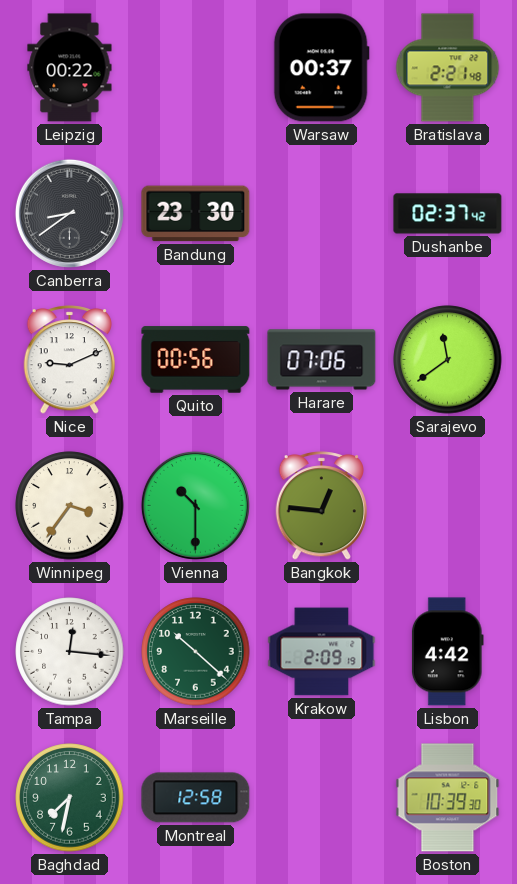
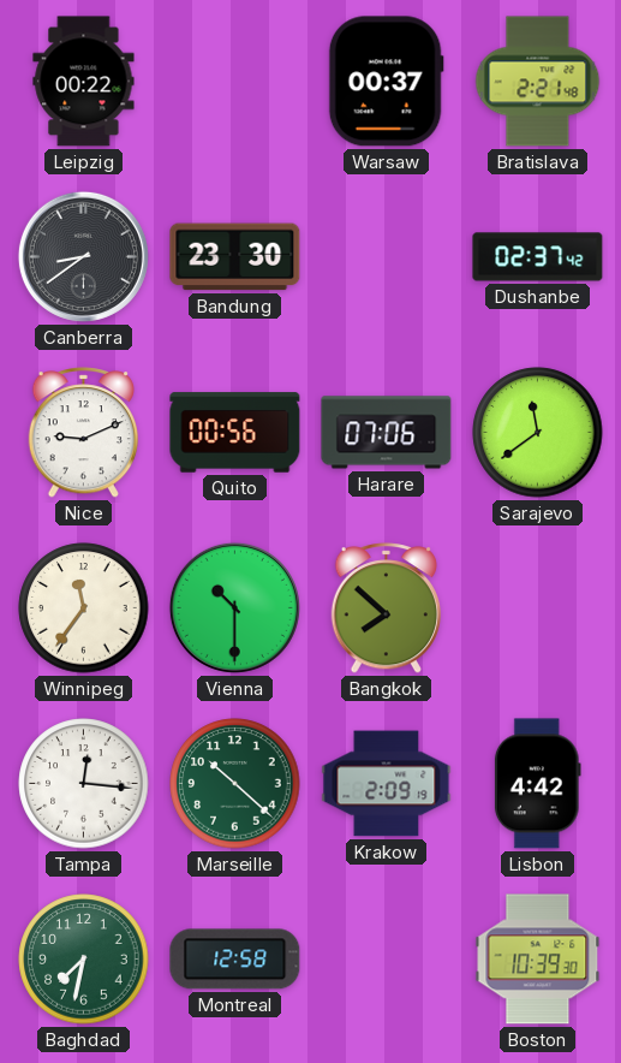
Winnipeg: 3:36 -> 11:36
Bangkok: 12:46 -> 7:52
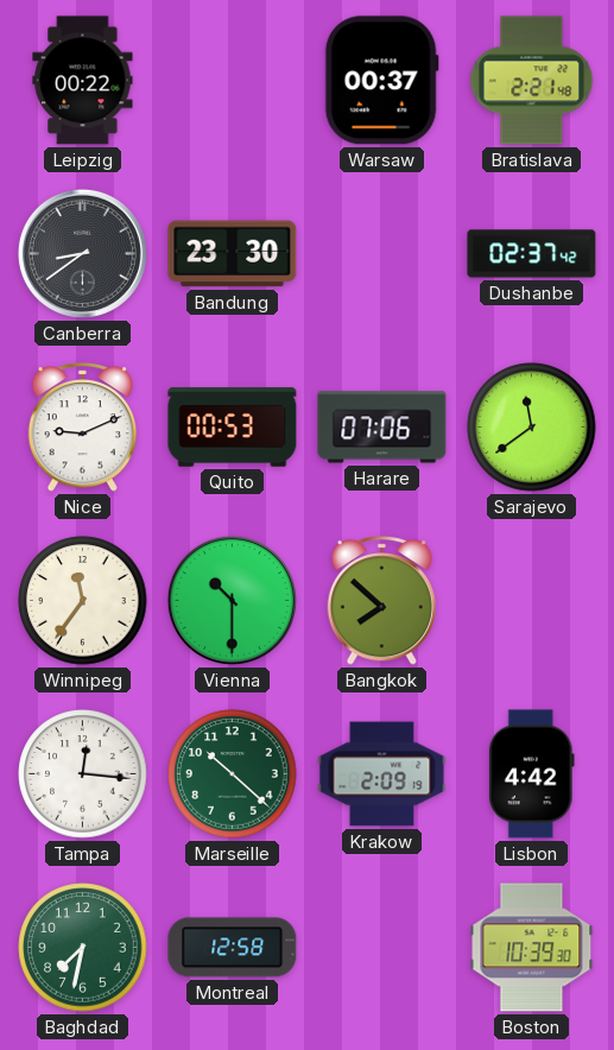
Quito: 00:56 -> 00:53
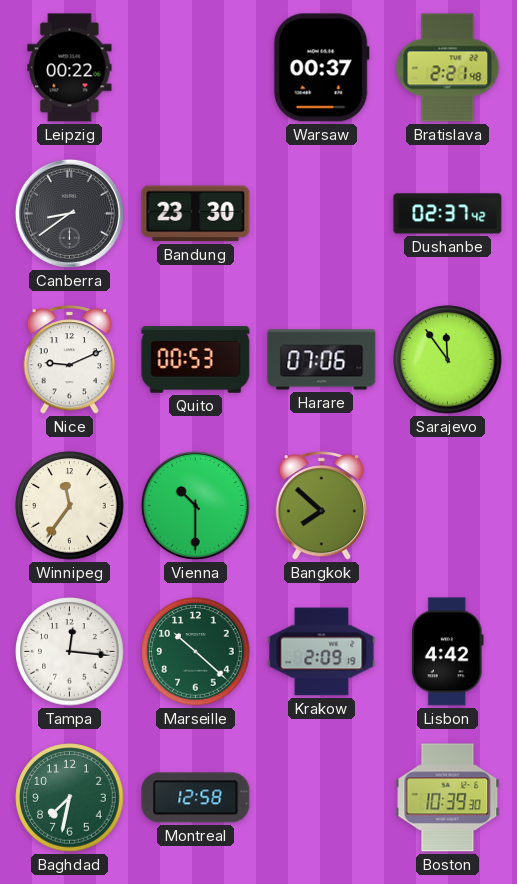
Sarajevo: 11:39 -> 11:54
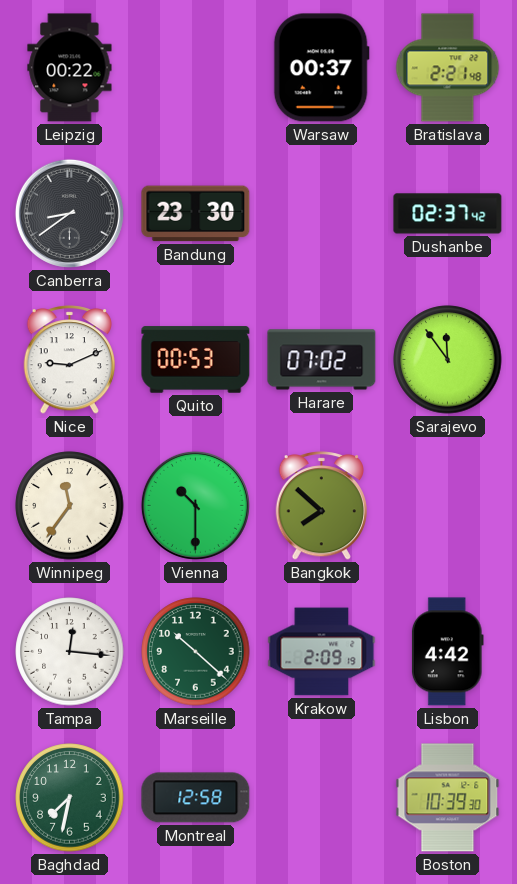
Harare: 07:06 -> 07:02
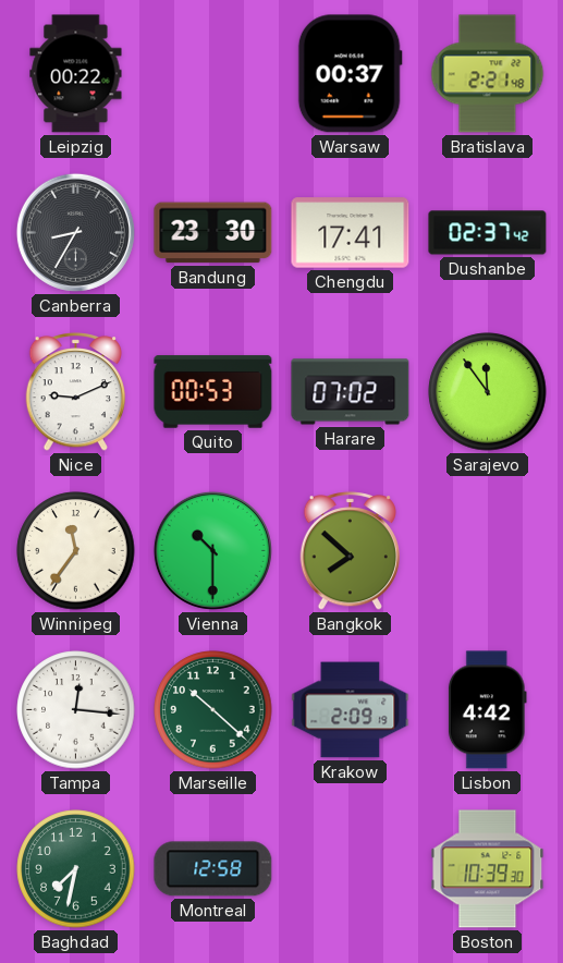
Canberra: 8:39 -> 8:35
Chengdu: none -> 17:41
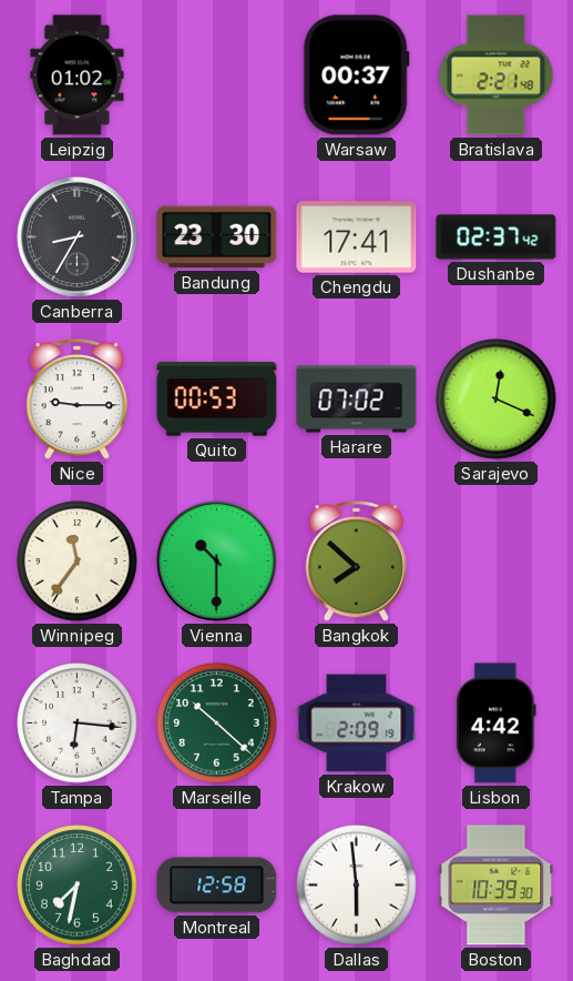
Leipzig: 00:22 -> 01:02
Nice: 9:11 -> 9:15
Sarajevo: 11:54 -> 12:19
Tampa: 12:16 -> 6:16
Dallas: none -> 5:59
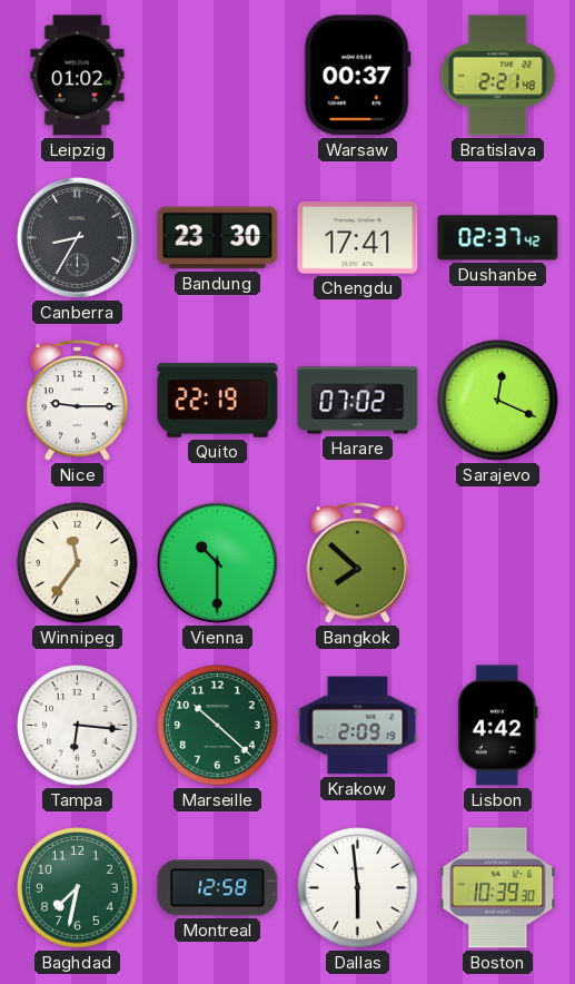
Quito: 00:53 -> 22:19
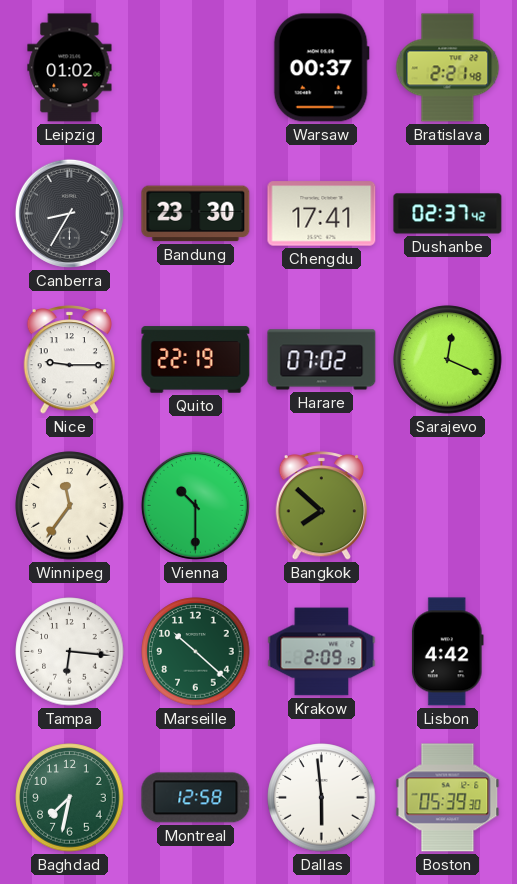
Boston: 10:39 -> 05:39
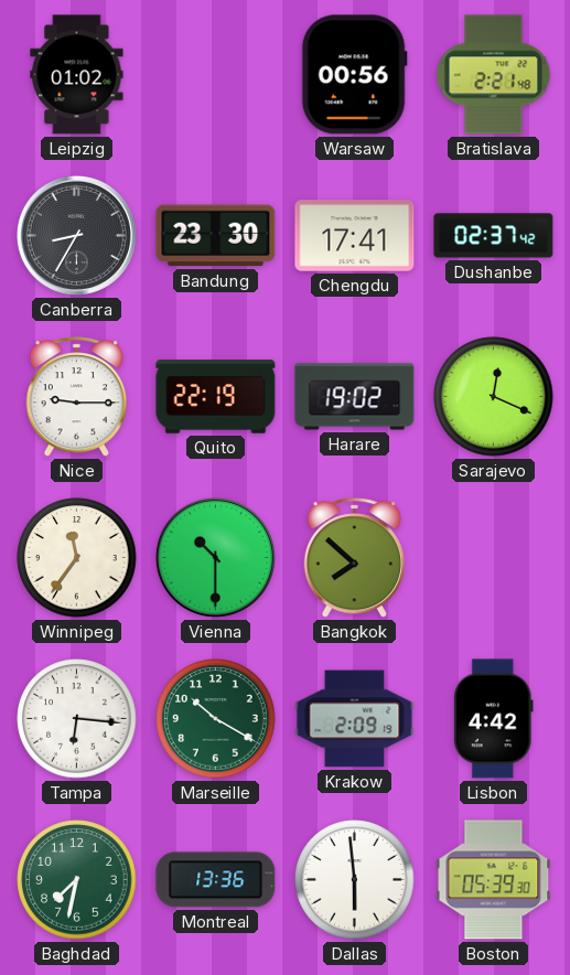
Warsaw: 00:37 -> 00:56
Harare: 07:02 -> 19:02
Marseille: 10:22 -> 10:20
Montreal: 12:58 -> 13:36
